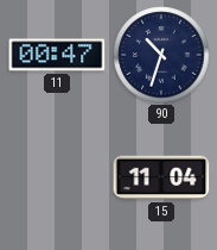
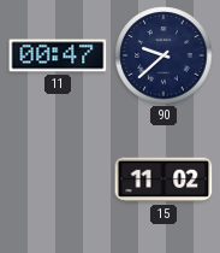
90: 10:33 -> 9:38
15: 11:04 -> 11:02
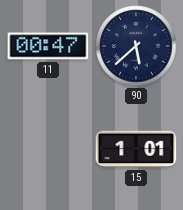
90: 9:38 -> 5:38
15: 11:02 -> 1:01
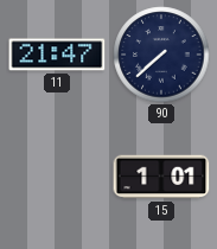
11: 00:47 -> 21:47
90: 5:38 -> 7:38
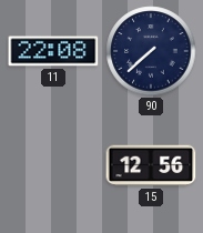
11: 21:47 -> 22:08
15: 1:01 -> 12:56
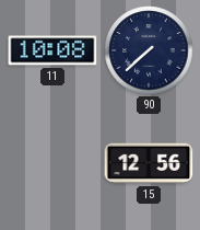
11: 22:08 -> 10:08
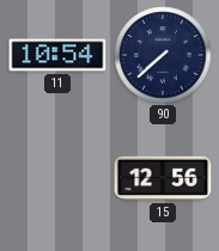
11: 10:08 -> 10:54
